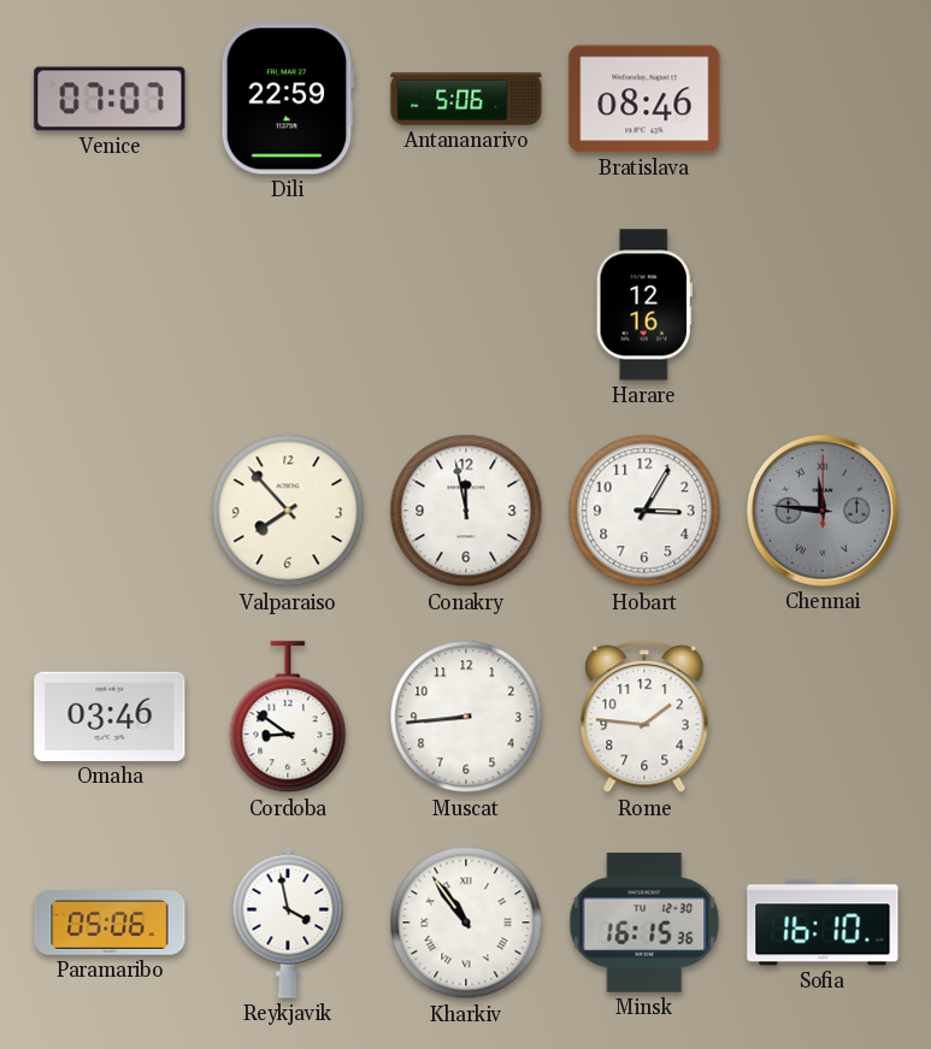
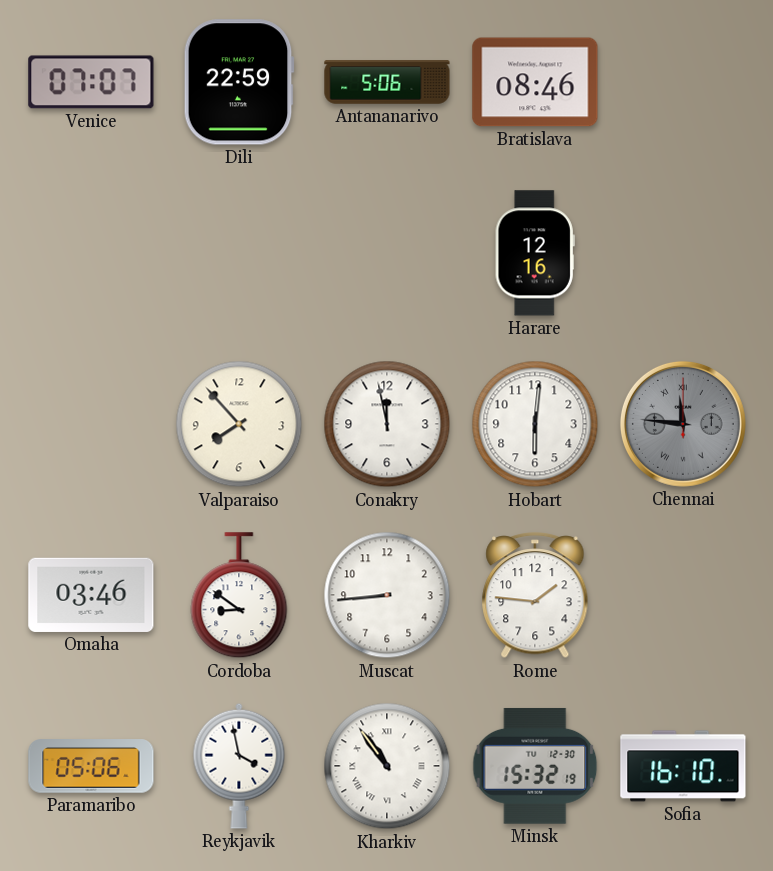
Hobart: 3:05 -> 6:01
Minsk: 16:15 -> 15:32
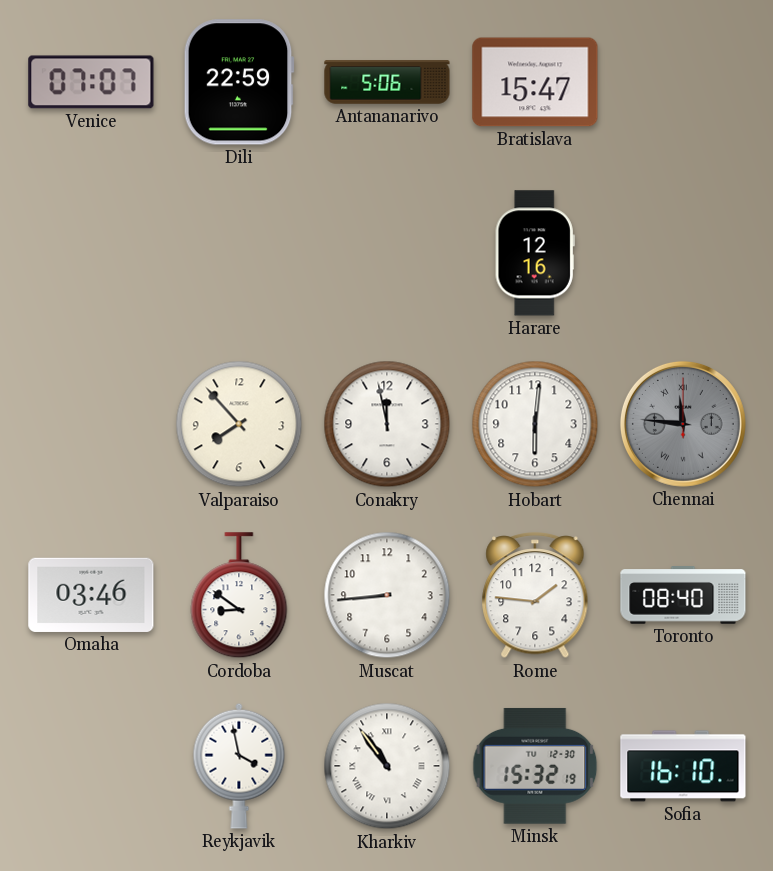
Bratislava: 08:46 -> 15:47
Toronto: none -> 08:40
Paramaribo: 05:06 -> none
